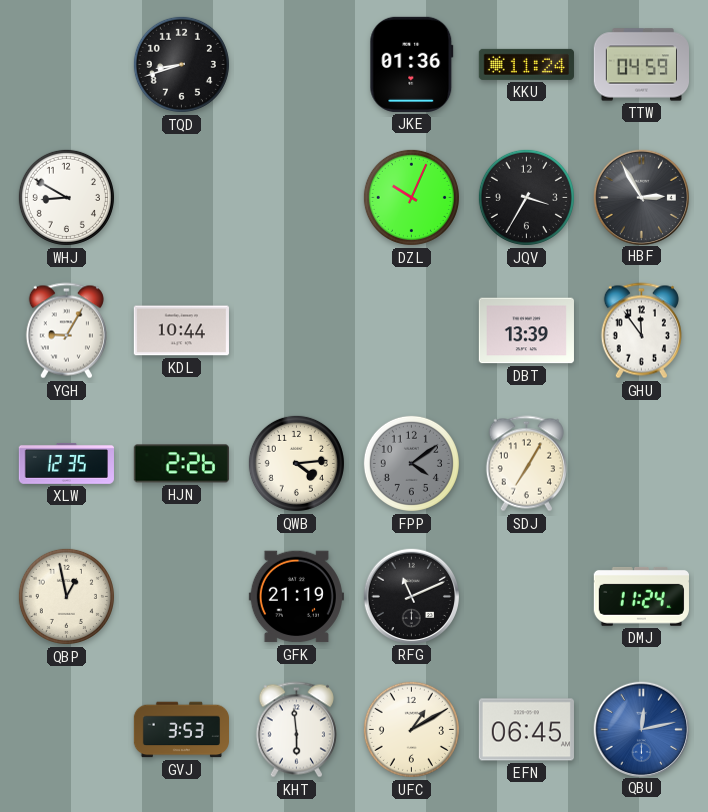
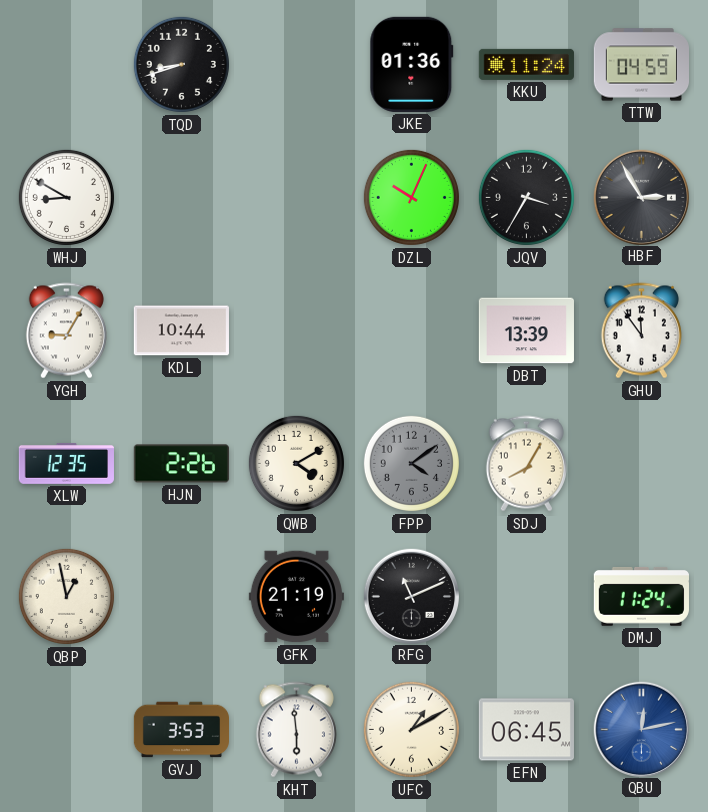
QWB: 4:14 -> 4:10
SDJ: 7:05 -> 8:05
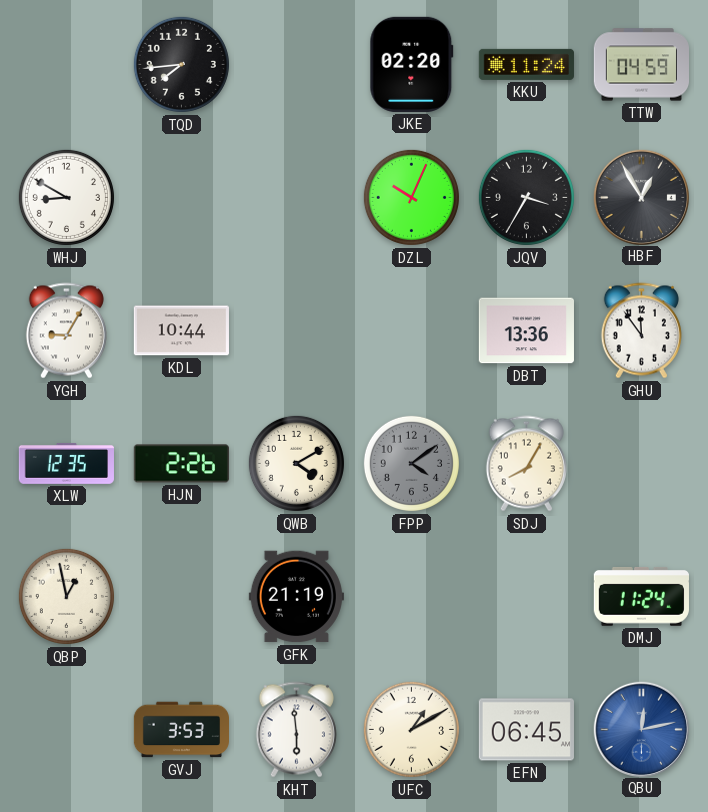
TQD: 8:42 -> 7:44
JKE: 01:36 -> 02:20
HBF: 2:55 -> 12:55
DBT: 13:39 -> 13:36
RFG: 11:11 -> none
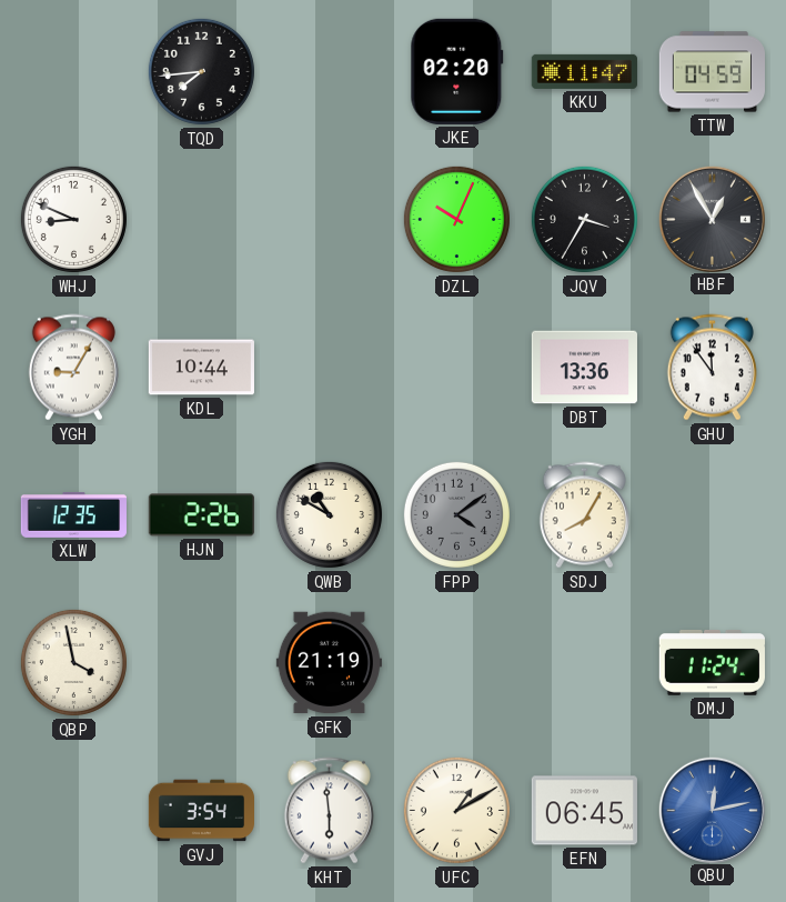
KKU: 11:24 -> 11:47
WHJ: 8:50 -> 8:49
QWB: 4:10 -> 10:50
QBP: 12:58 -> 3:58
GVJ: 3:53 -> 3:54
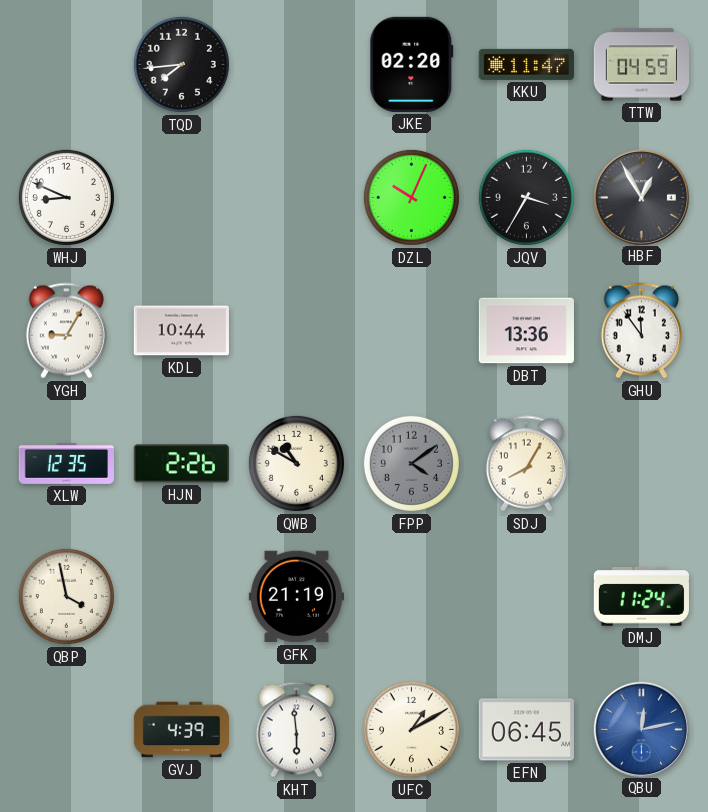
GVJ: 3:54 -> 4:39
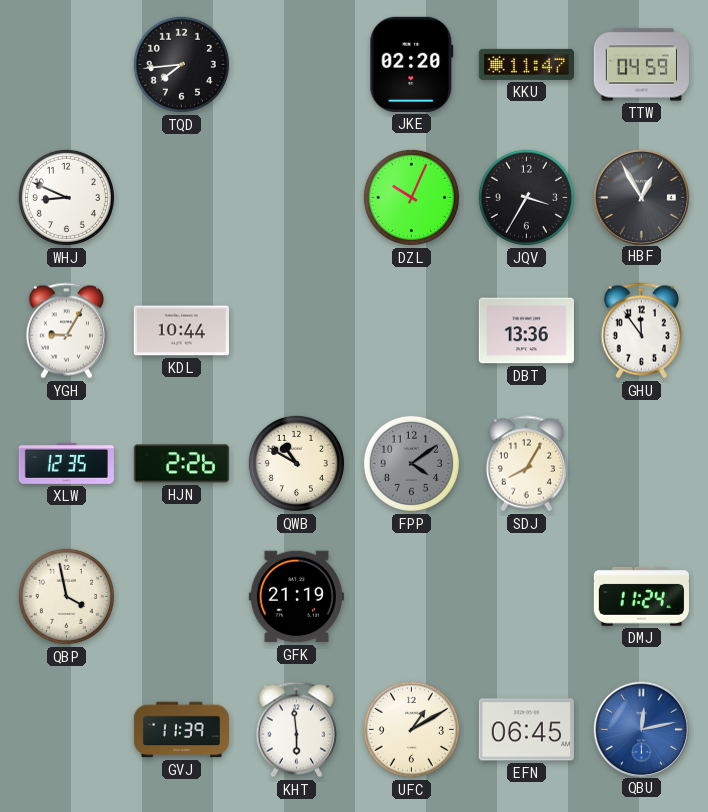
GVJ: 4:39 -> 11:39
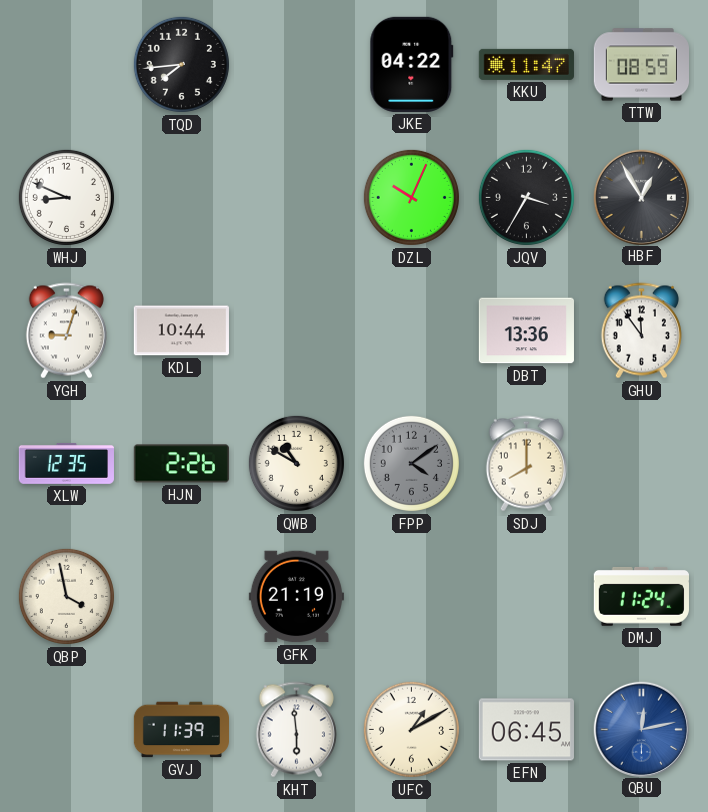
JKE: 02:20 -> 04:22
TTW: 04:59 -> 08:59
YGH: 9:05 -> 9:03
SDJ: 8:05 -> 8:00
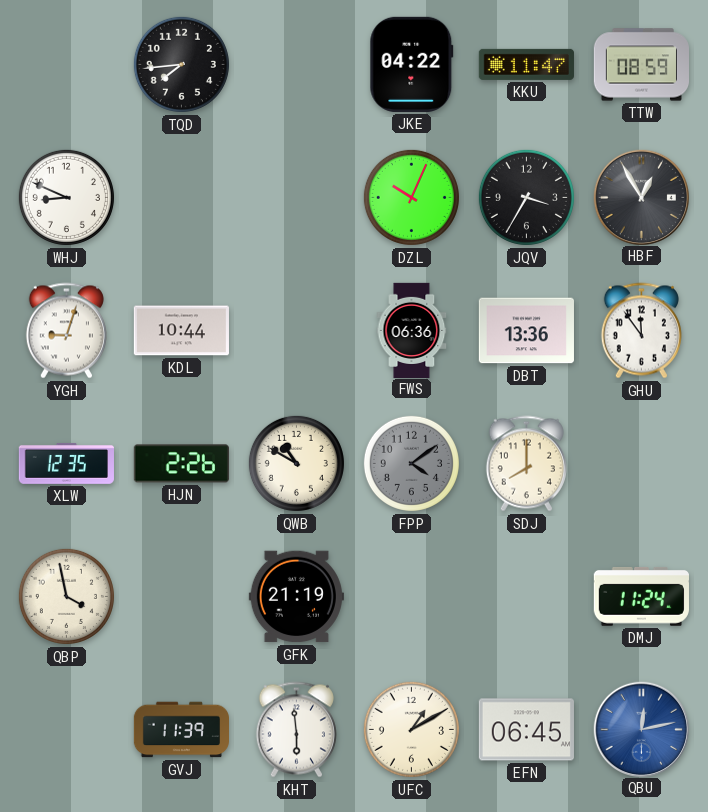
FWS: none -> 06:36
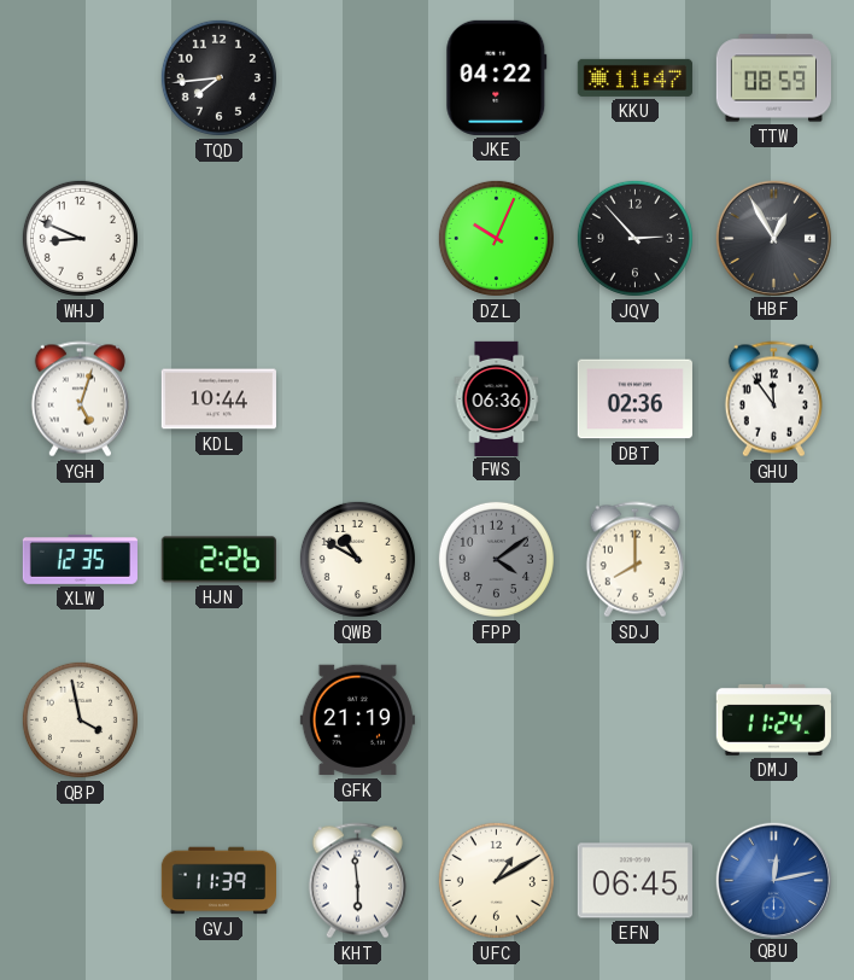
JQV: 3:35 -> 2:53
YGH: 9:03 -> 5:03
DBT: 13:36 -> 02:36
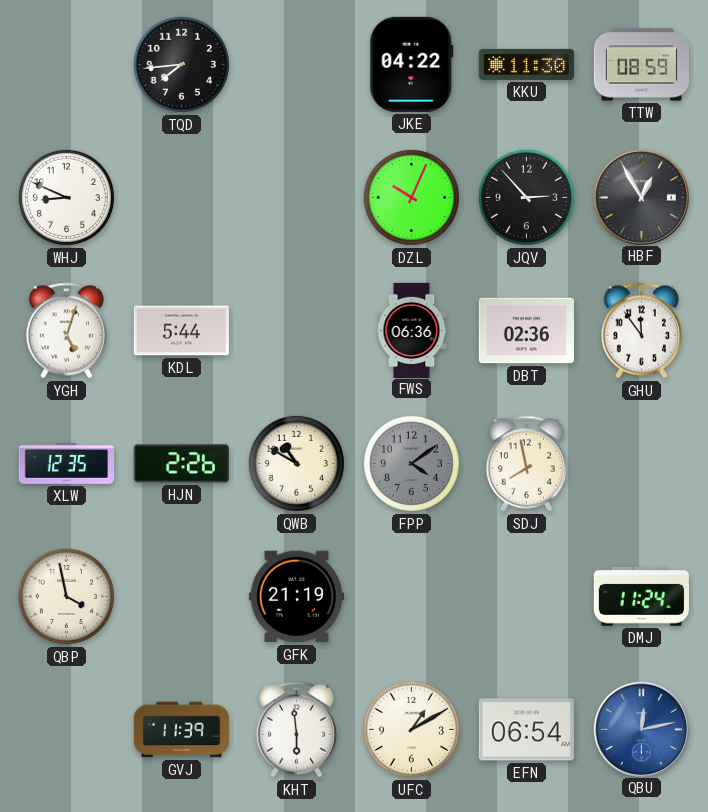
KKU: 11:47 -> 11:30
KDL: 10:44 -> 5:44
SDJ: 8:00 -> 7:58
EFN: 06:45 -> 06:54
